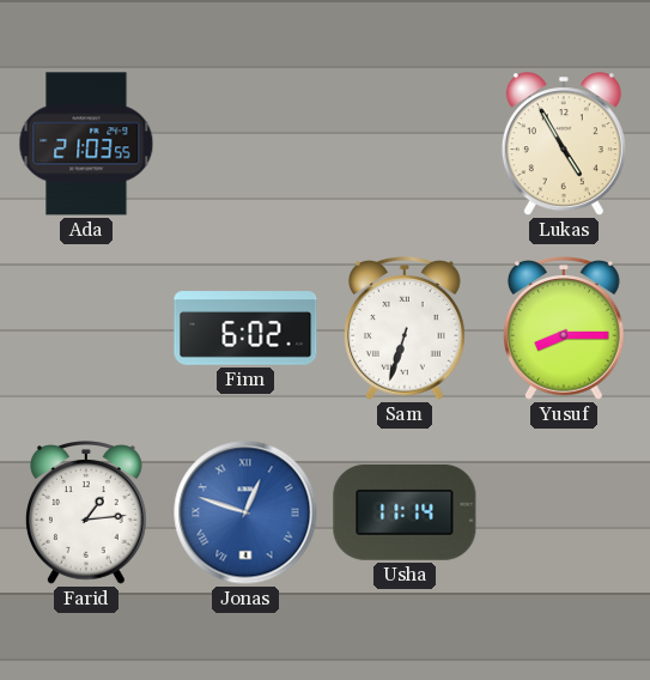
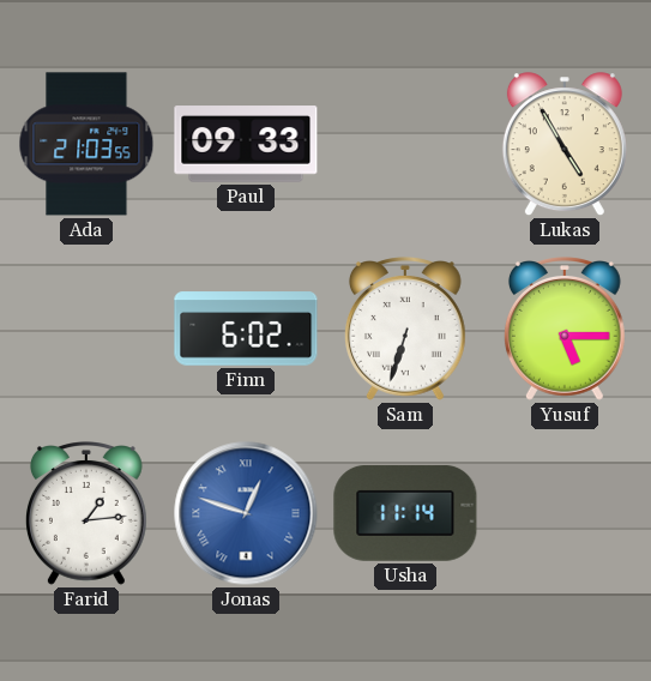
Paul: none -> 09:33
Yusuf: 8:15 -> 5:15
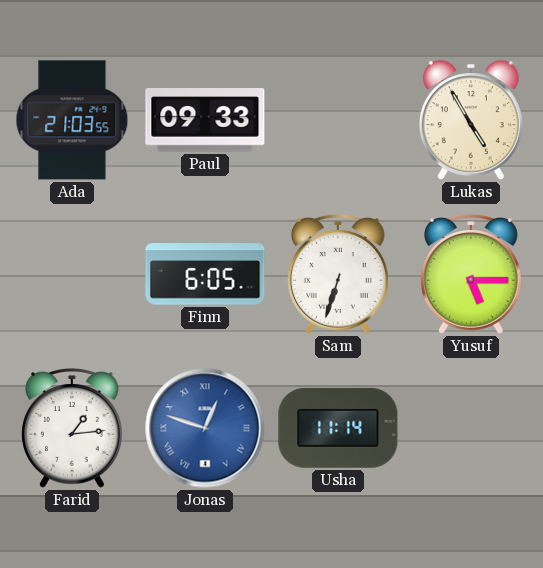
Finn: 6:02 -> 6:05
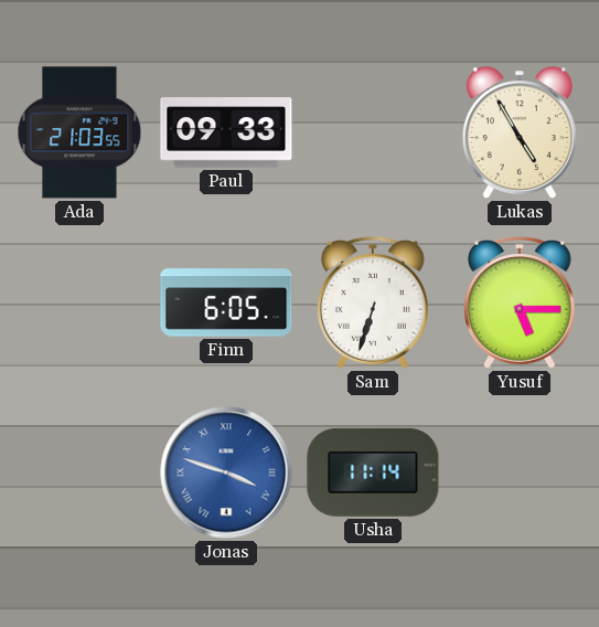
Farid: 1:14 -> none
Jonas: 12:48 -> 3:48
